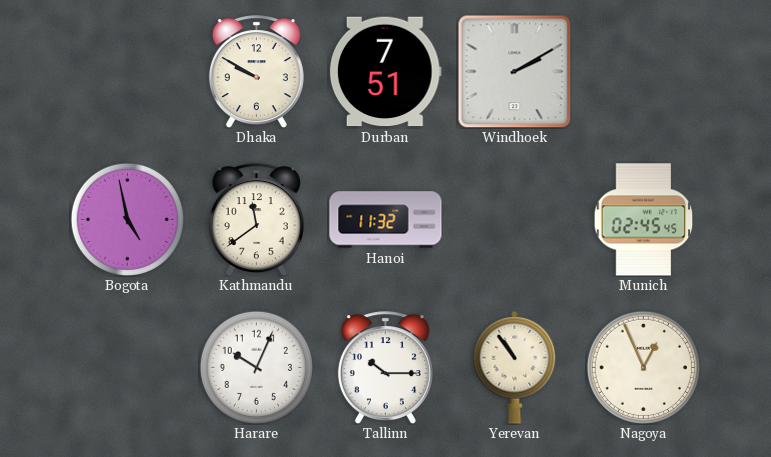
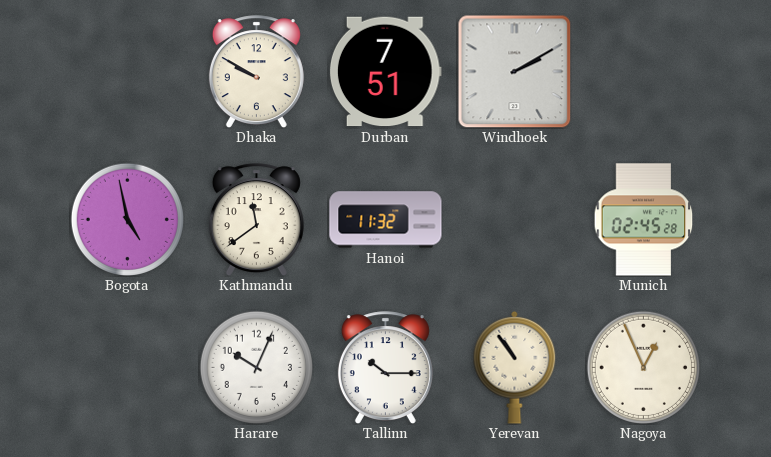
Munich: 02:45:45 -> 02:45:28
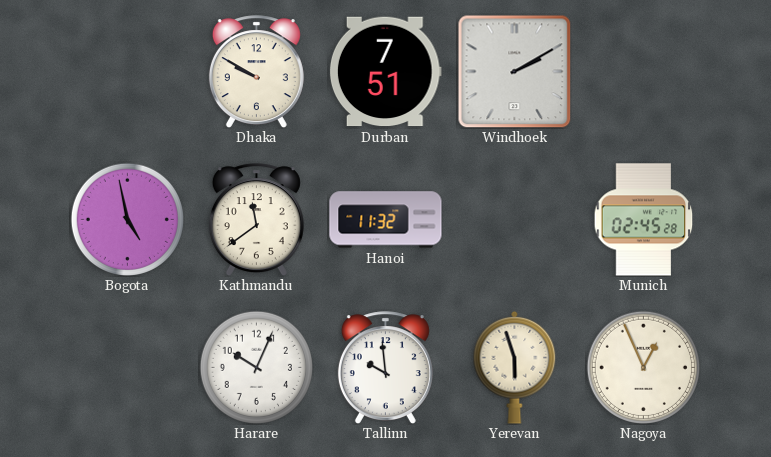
Tallinn: 10:15 -> 9:59
Yerevan: 10:54 -> 5:57
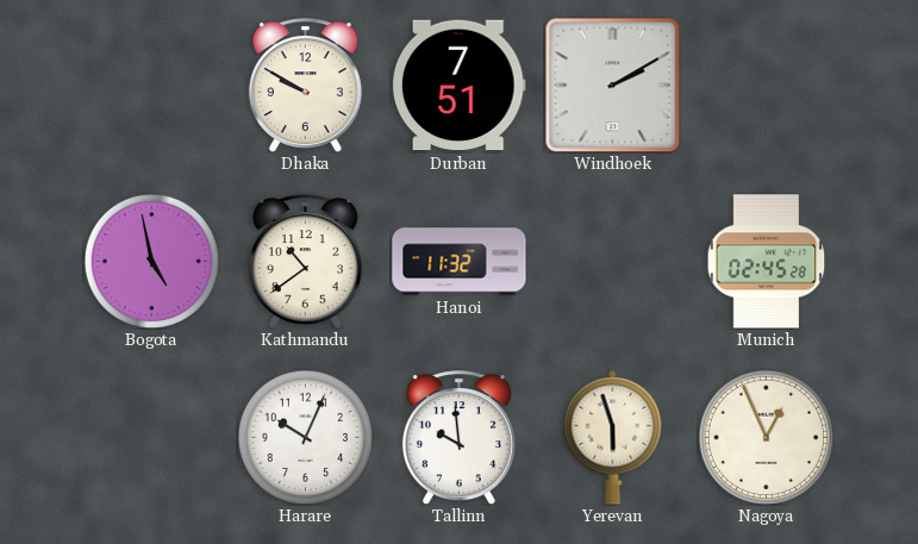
Kathmandu: 11:39 -> 10:39
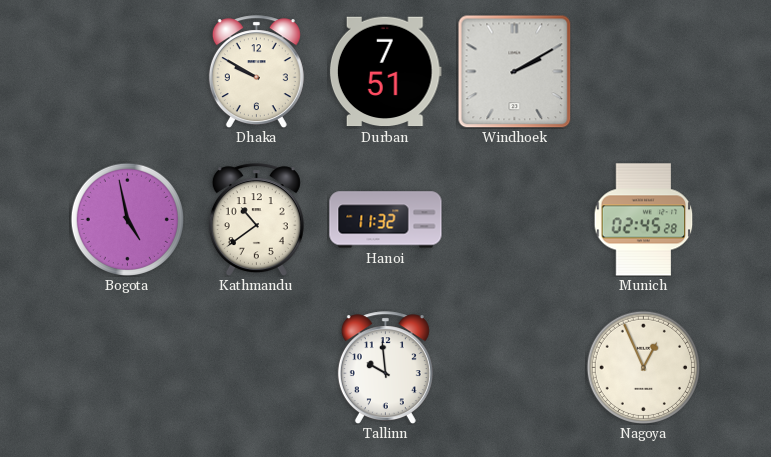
Harare: 10:04 -> none
Yerevan: 5:57 -> none
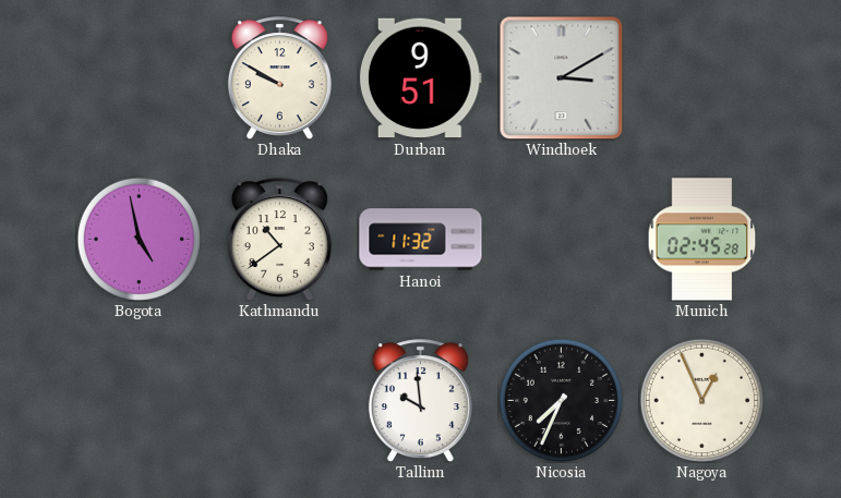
Durban: 7:51 -> 9:51
Windhoek: 2:10 -> 3:10
Nicosia: none -> 7:34
